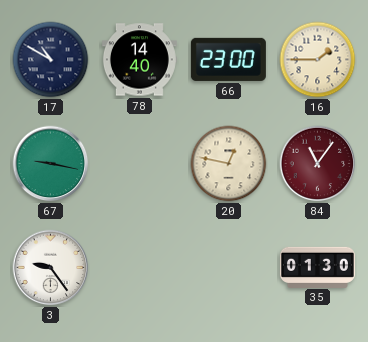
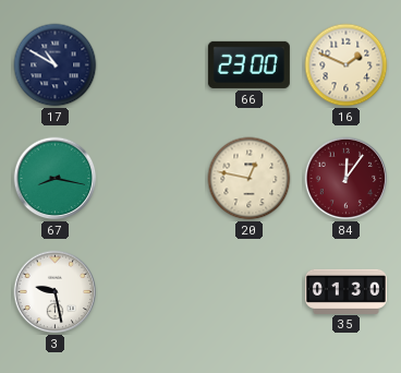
78: 14:40 -> none
16: 1:45 -> 1:49
67: 9:17 -> 8:17
84: 11:06 -> 12:06
3: 9:24 -> 9:28
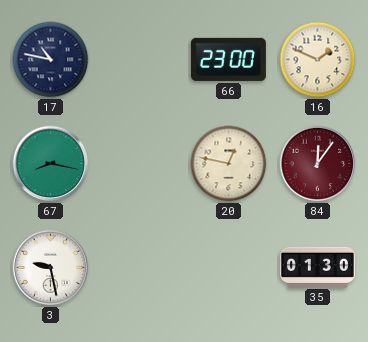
17: 10:50 -> 10:47
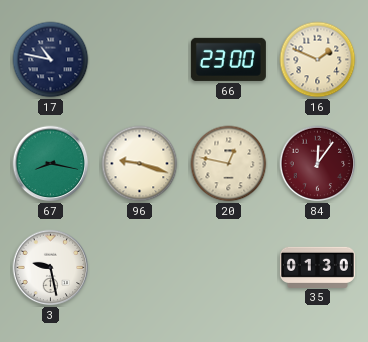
96: none -> 9:18
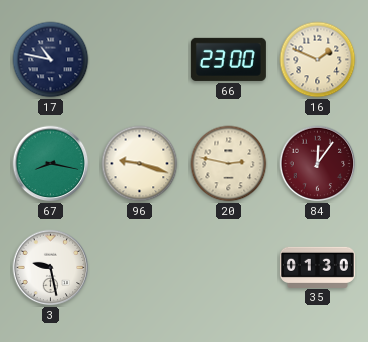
20: 12:47 -> 2:47
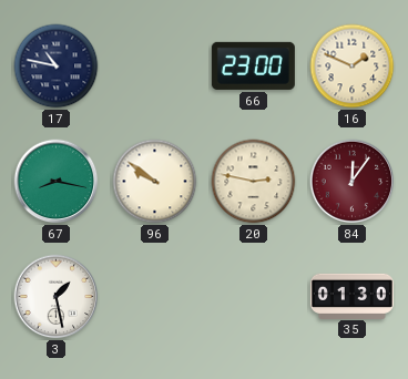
96: 9:18 -> 9:51
3: 9:28 -> 1:28
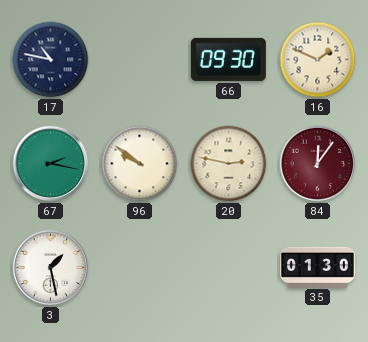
66: 23:00 -> 09:30
67: 8:17 -> 2:17
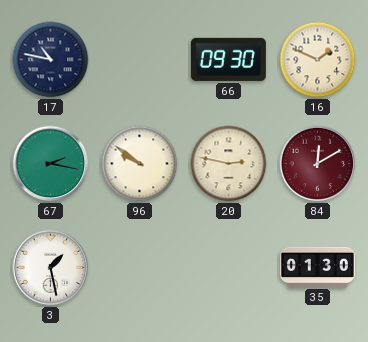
84: 12:06 -> 12:10
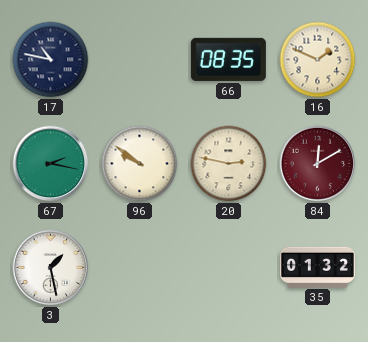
66: 09:30 -> 08:35
35: 01:30 -> 01:32
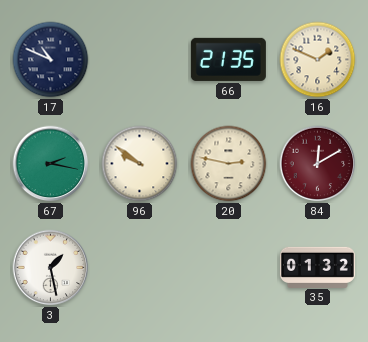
17: 10:47 -> 10:49
66: 08:35 -> 21:35
